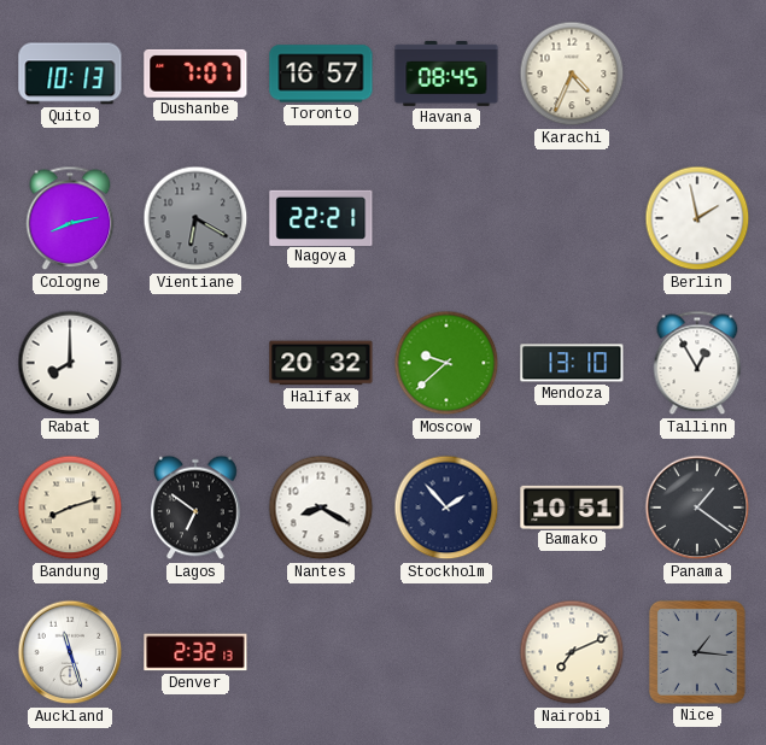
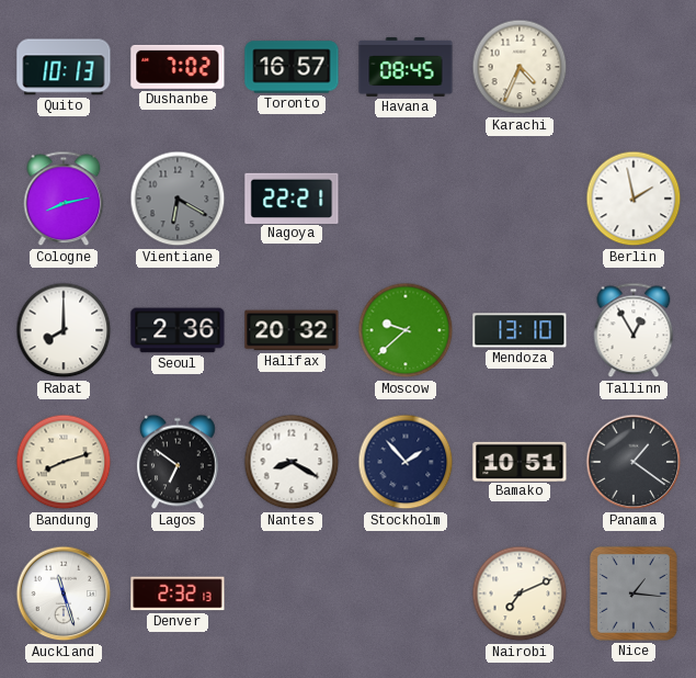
Dushanbe: 7:07 -> 7:02
Seoul: none -> 2:36
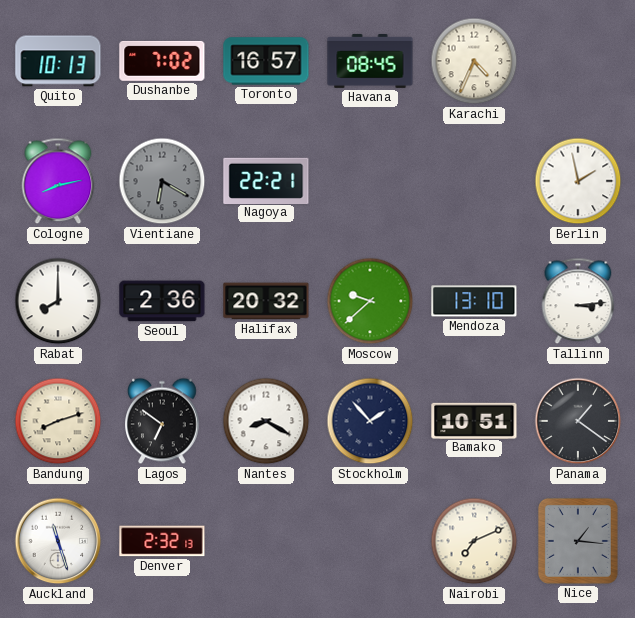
Tallinn: 12:55 -> 3:14
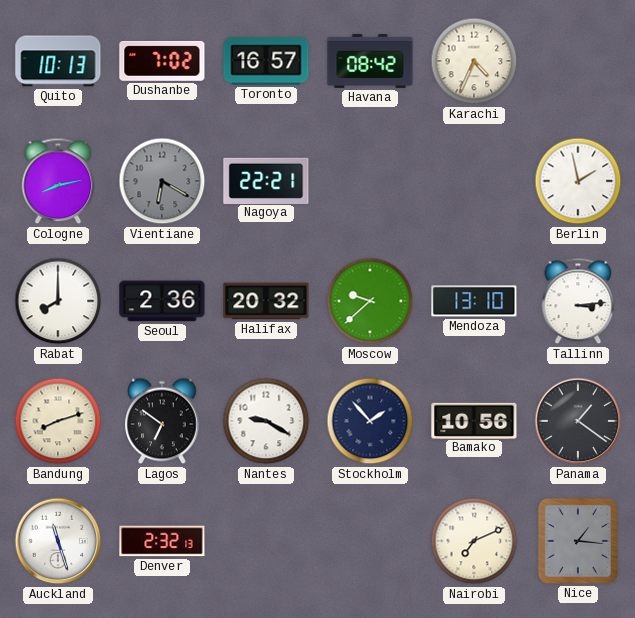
Havana: 08:45 -> 08:42
Nantes: 8:20 -> 9:20
Bamako: 10:51 -> 10:56
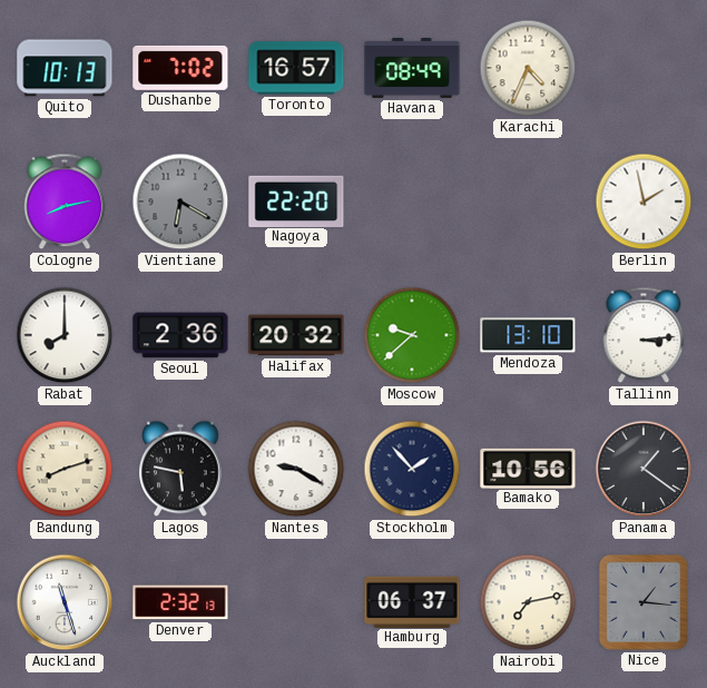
Havana: 08:42 -> 08:49
Nagoya: 22:21 -> 22:20
Lagos: 6:51 -> 5:47
Hamburg: none -> 06:37
Nairobi: 7:11 -> 7:13
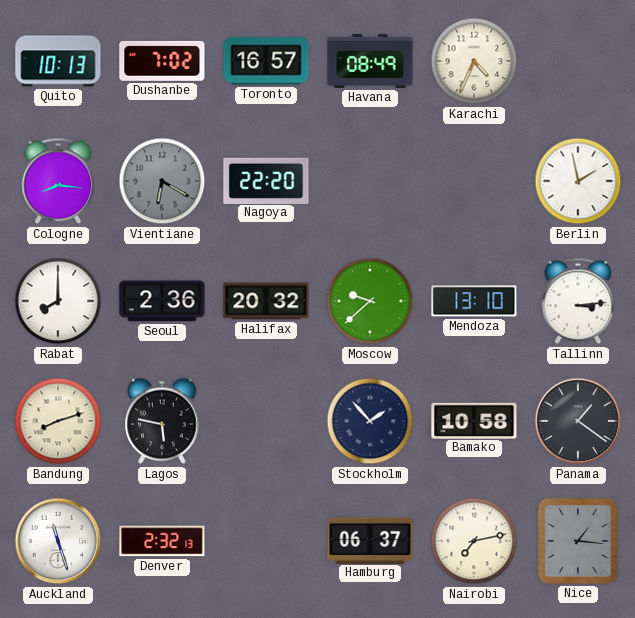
Cologne: 8:13 -> 8:16
Nantes: 9:20 -> none
Bamako: 10:56 -> 10:58
